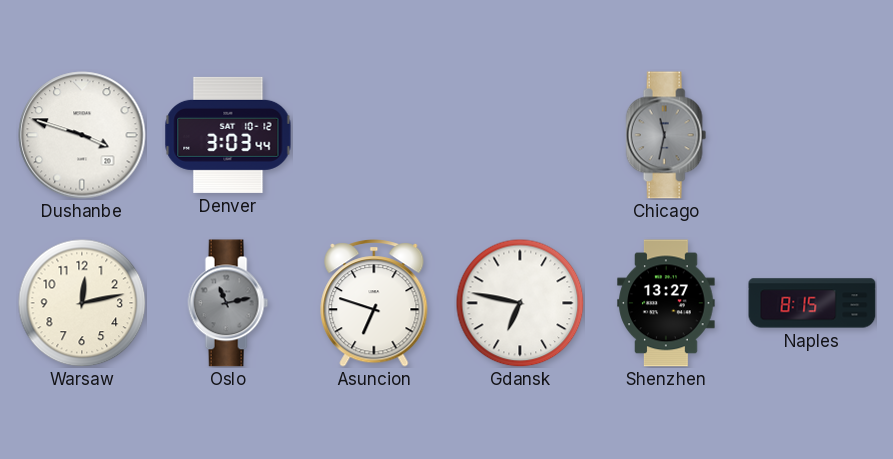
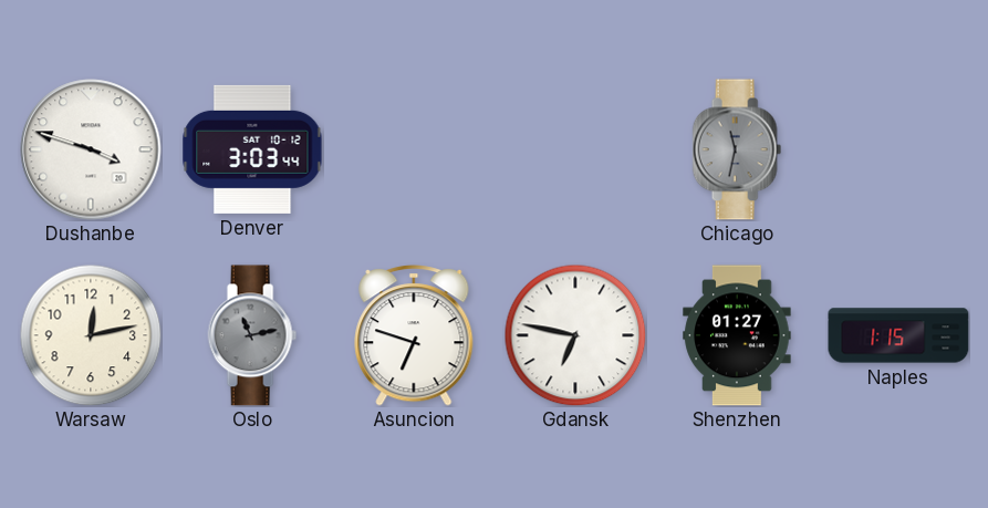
Shenzhen: 13:27 -> 01:27
Naples: 8:15 -> 1:15
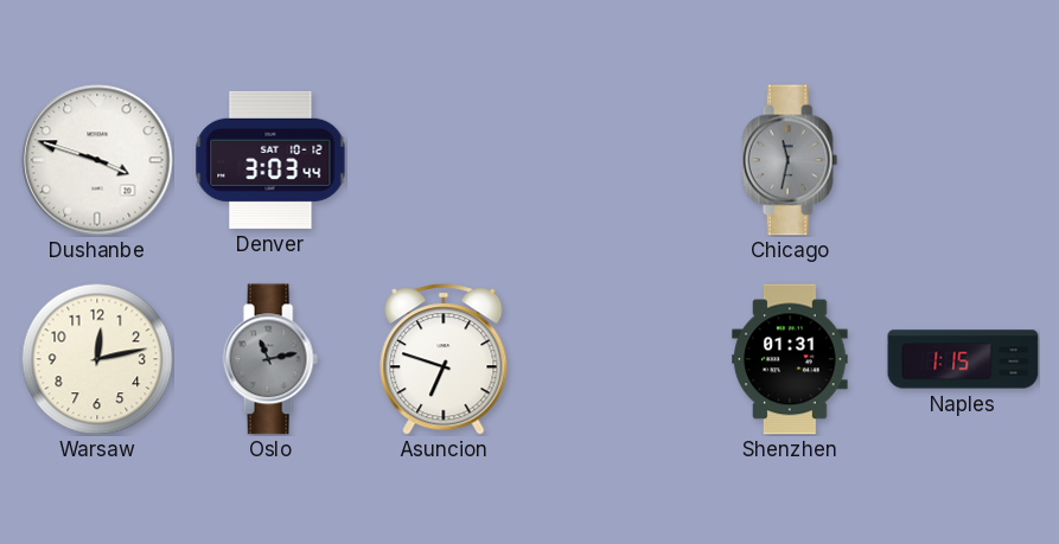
Gdansk: 6:47 -> none
Shenzhen: 01:27 -> 01:31
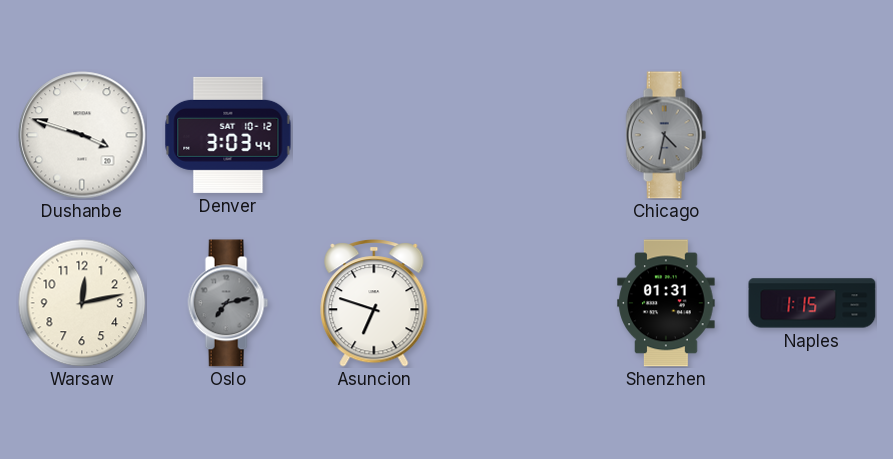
Chicago: 11:32 -> 4:32
Oslo: 11:13 -> 7:13
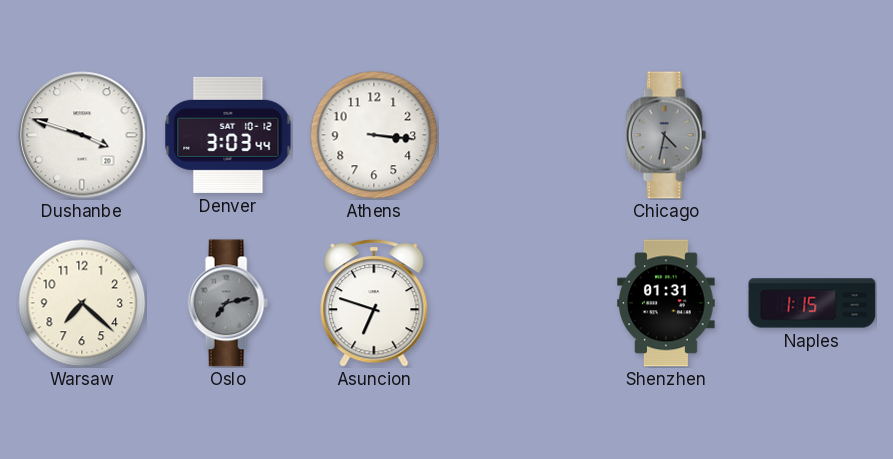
Athens: none -> 3:16
Warsaw: 12:13 -> 7:22
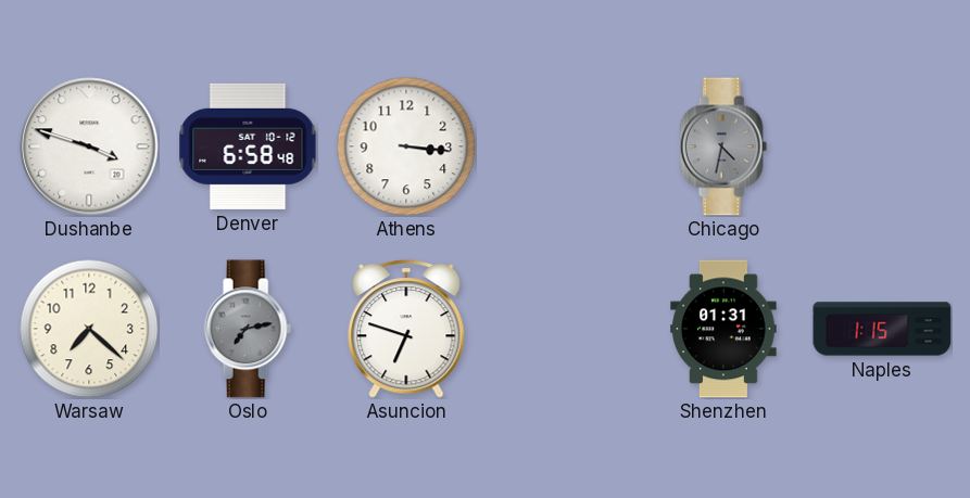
Denver: 3:03 -> 6:58
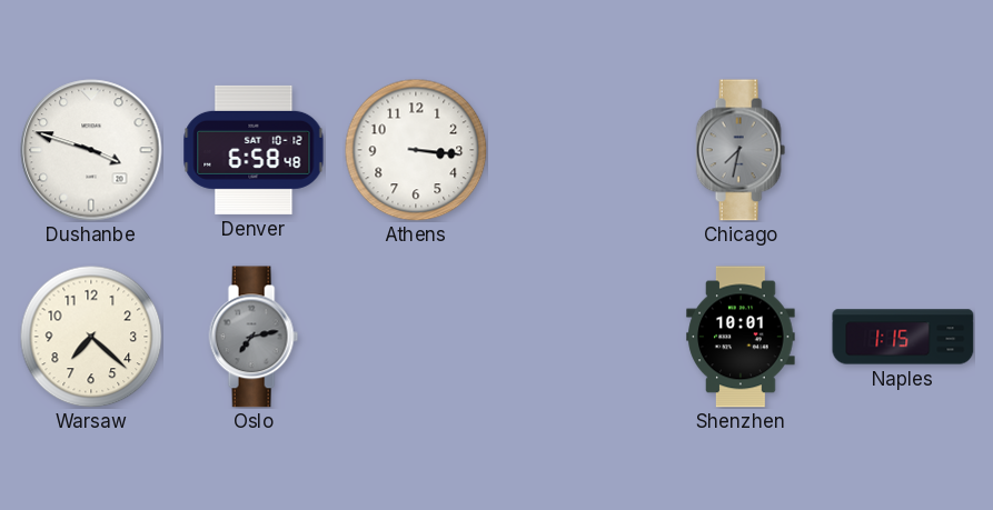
Chicago: 4:32 -> 7:32
Asuncion: 6:48 -> none
Shenzhen: 01:31 -> 10:01
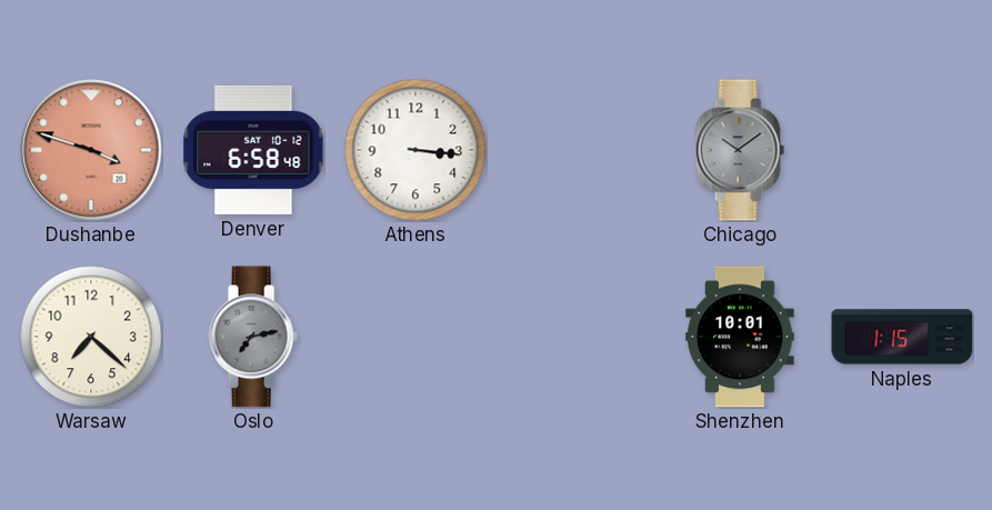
Dushanbe dial: white -> salmon
Chicago: 7:32 -> 10:09
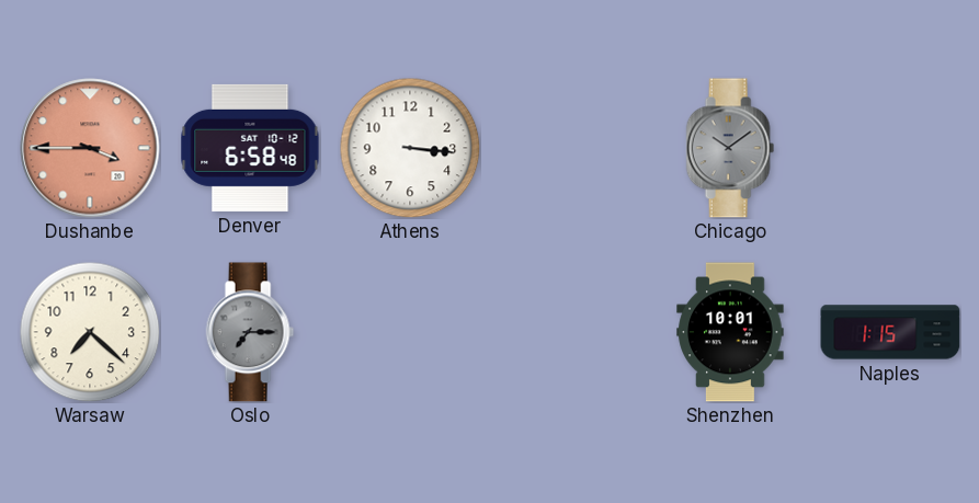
Dushanbe: 3:48 -> 3:45
Oslo: 7:13 -> 7:15
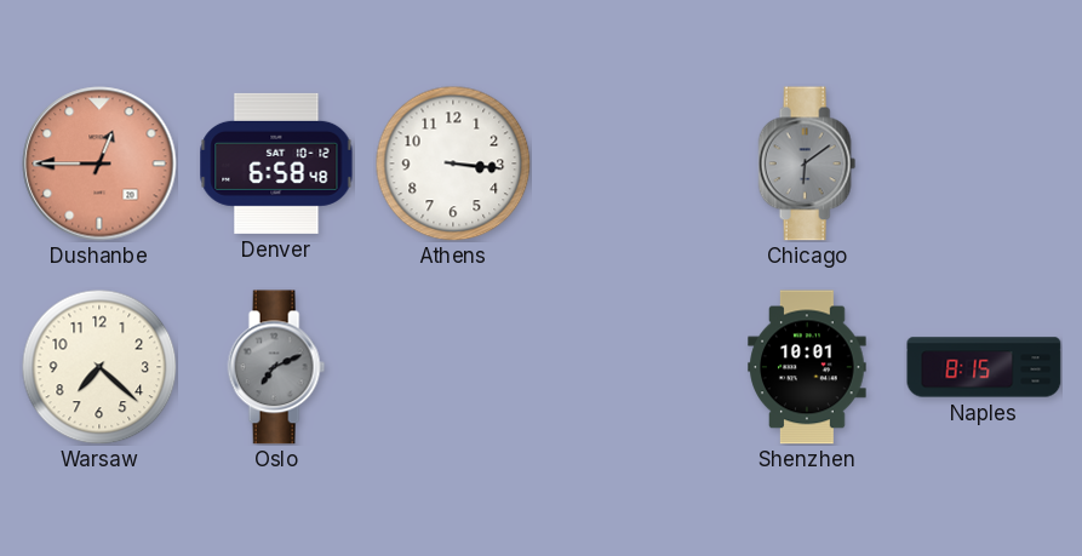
Dushanbe: 3:45 -> 12:45
Chicago: 10:09 -> 6:09
Oslo: 7:15 -> 7:11
Naples: 1:15 -> 8:15
